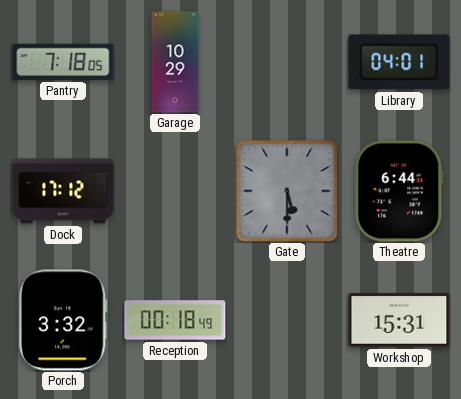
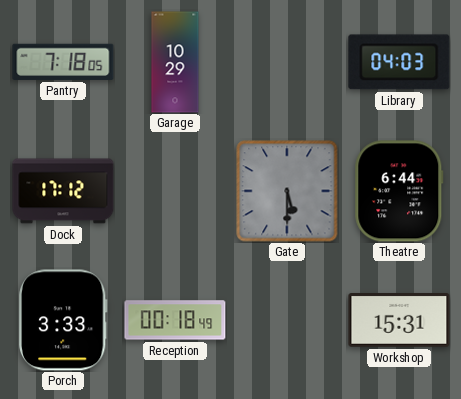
Library: 04:01 -> 04:03
Porch: 3:32 -> 3:33
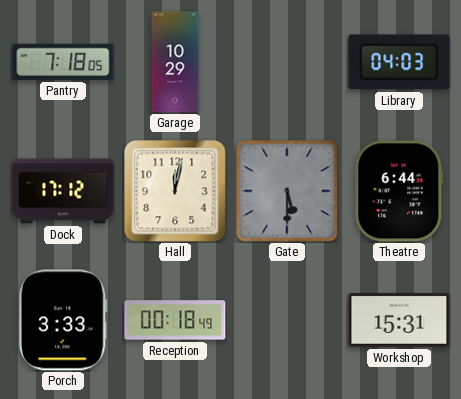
Hall: none -> 12:02
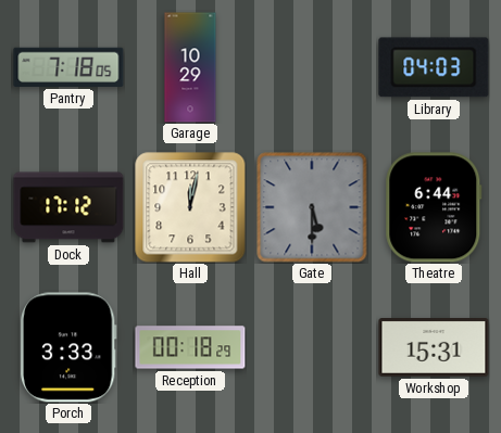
Reception: 00:18:49 -> 00:18:29
